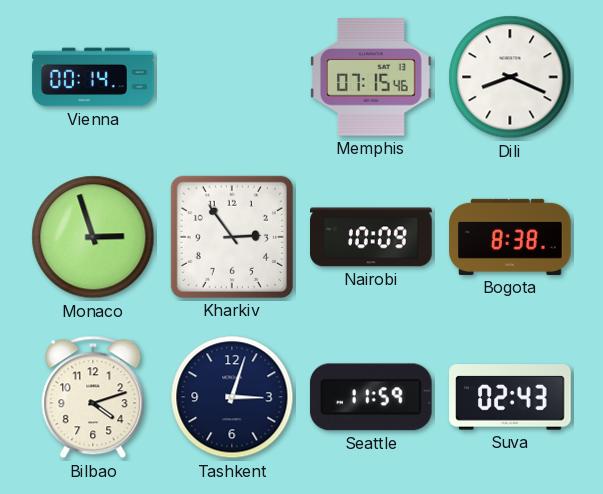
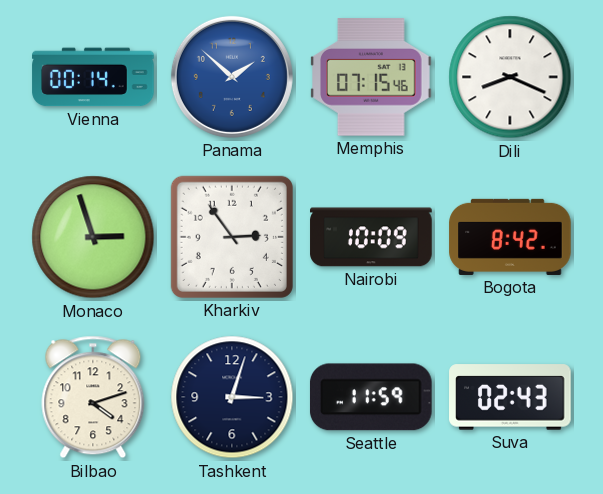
Panama: none -> 1:52
Bogota: 8:38 -> 8:42
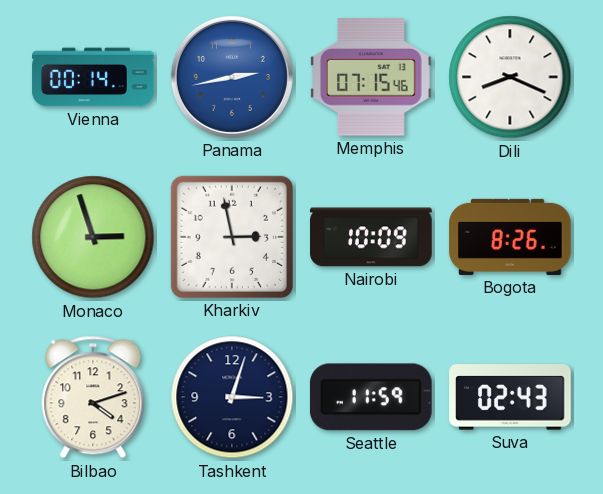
Panama: 1:52 -> 2:43
Kharkiv: 2:54 -> 2:58
Bogota: 8:42 -> 8:26
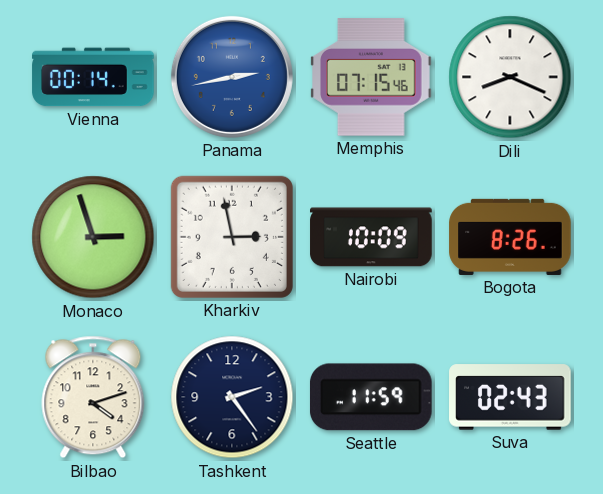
Tashkent: 3:03 -> 2:24
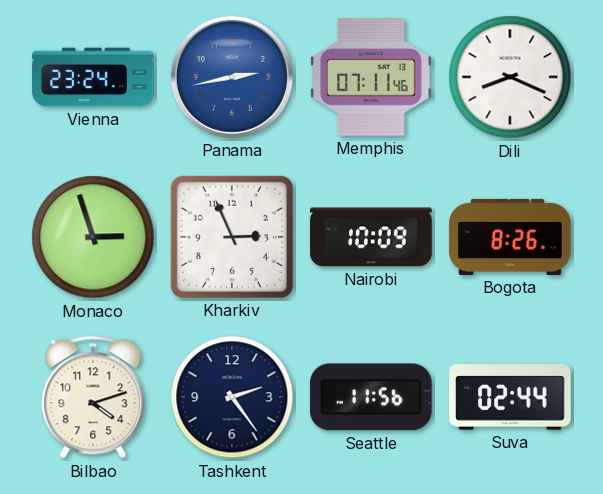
Vienna: 00:14 -> 23:24
Memphis: 07:15 -> 07:11
Kharkiv: 2:58 -> 2:56
Seattle: 11:59 -> 11:56
Suva: 02:43 -> 02:44
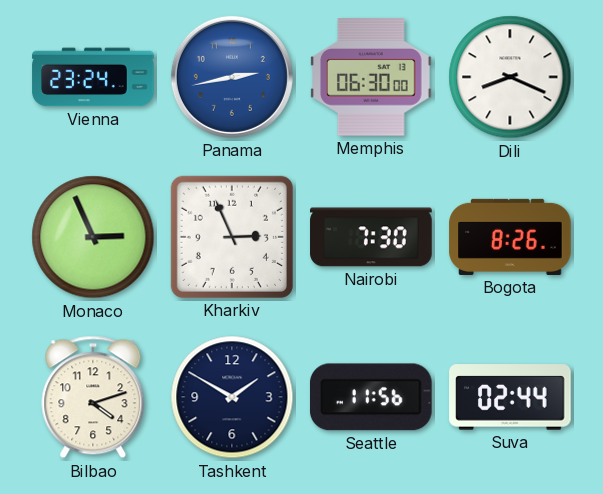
Memphis: 07:11 -> 06:30
Monaco: 2:57 -> 2:56
Nairobi: 10:09 -> 7:30
Tashkent: 2:24 -> 1:50
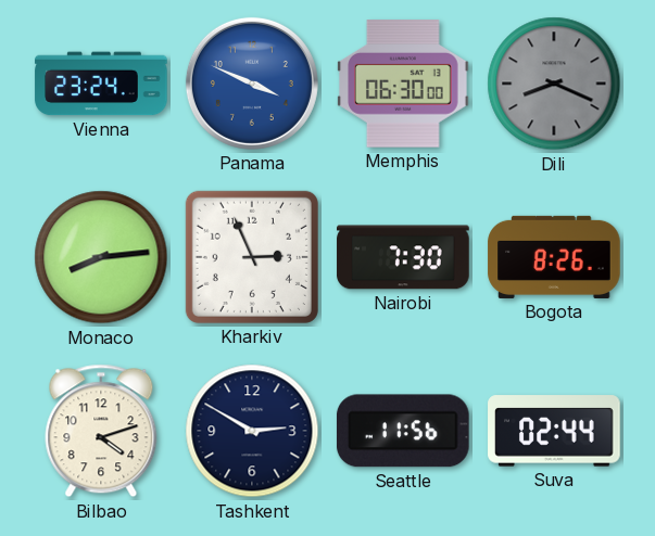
Panama: 2:43 -> 3:49
Dili dial: white -> grey
Monaco: 2:56 -> 8:14
Tashkent: 1:50 -> 2:50
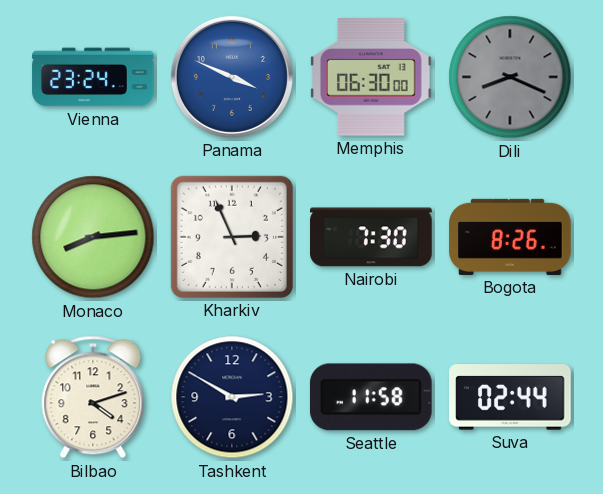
Seattle: 11:56 -> 11:58
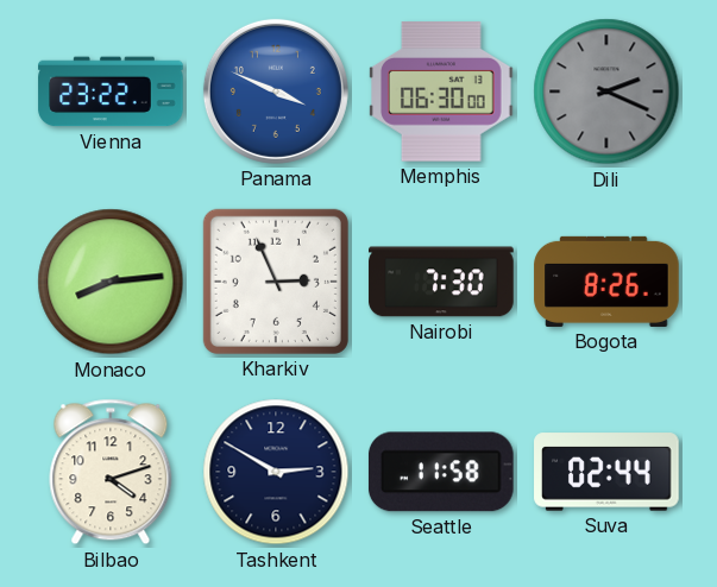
Vienna: 23:24 -> 23:22
Dili: 8:19 -> 2:19
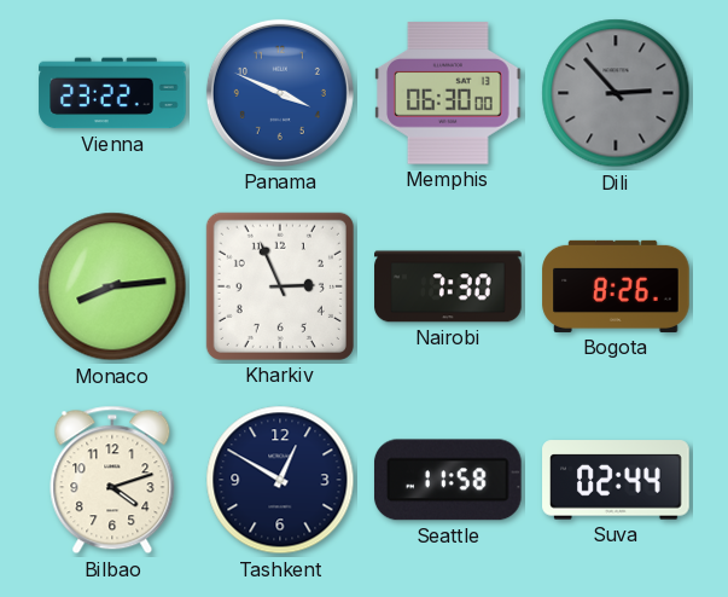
Dili: 2:19 -> 2:53
Tashkent: 2:50 -> 12:50
